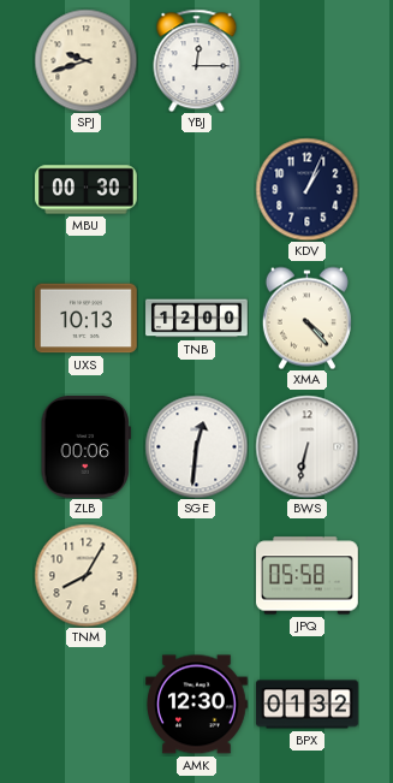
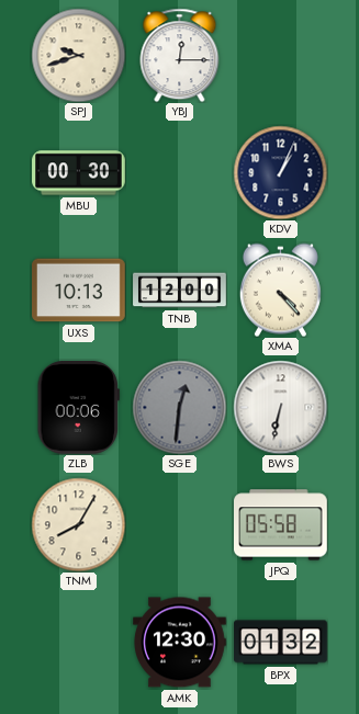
SGE dial: white -> grey
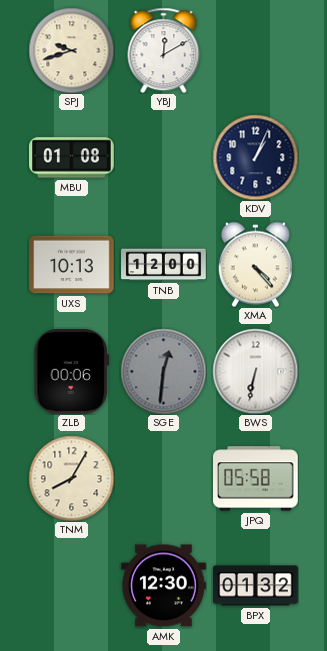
YBJ: 12:15 -> 12:10
MBU: 00:30 -> 01:08
